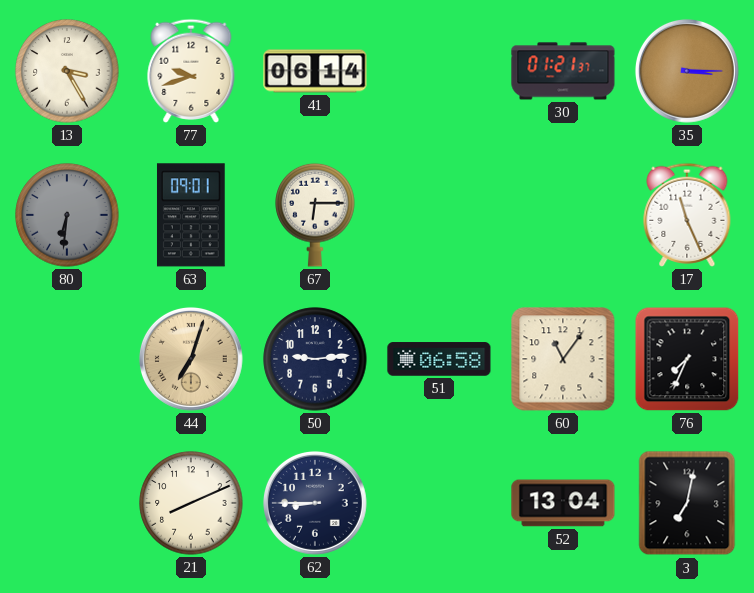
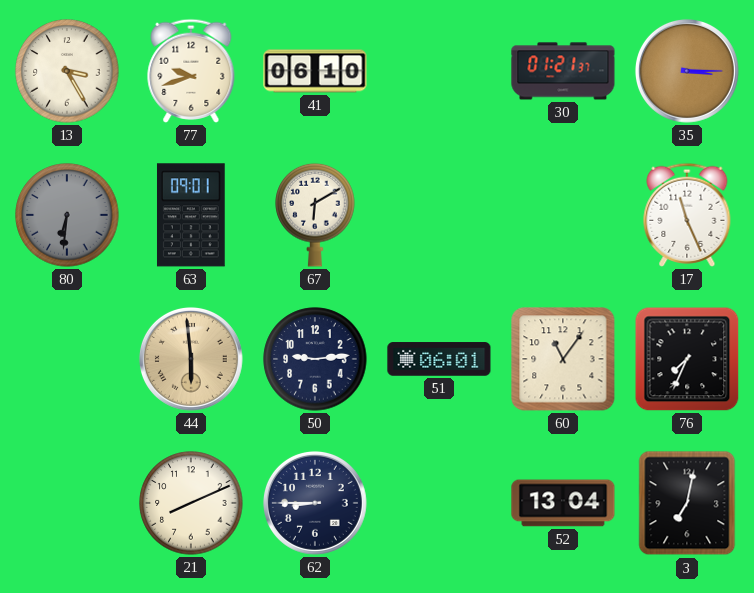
41: 06:14 -> 06:10
67: 6:15 -> 6:10
44: 7:03 -> 5:59
51: 06:58 -> 06:01
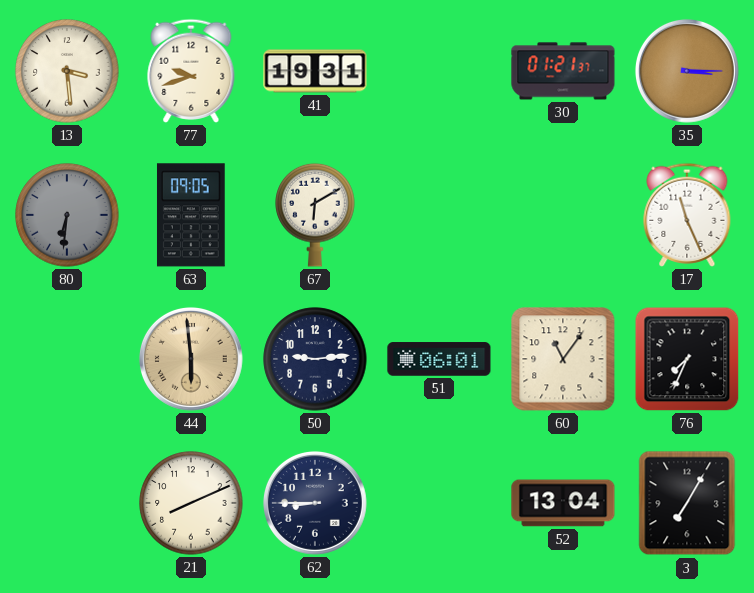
13: 3:25 -> 3:29
41: 06:10 -> 19:31
63: 09:01 -> 09:05
3: 7:02 -> 7:05
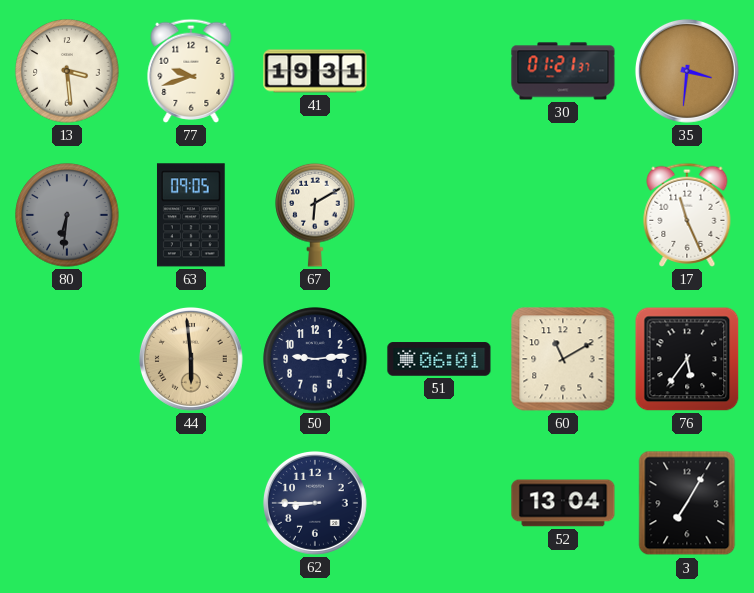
35: 3:15 -> 3:31
60: 11:06 -> 11:10
76: 7:34 -> 5:36
21: 8:11 -> none
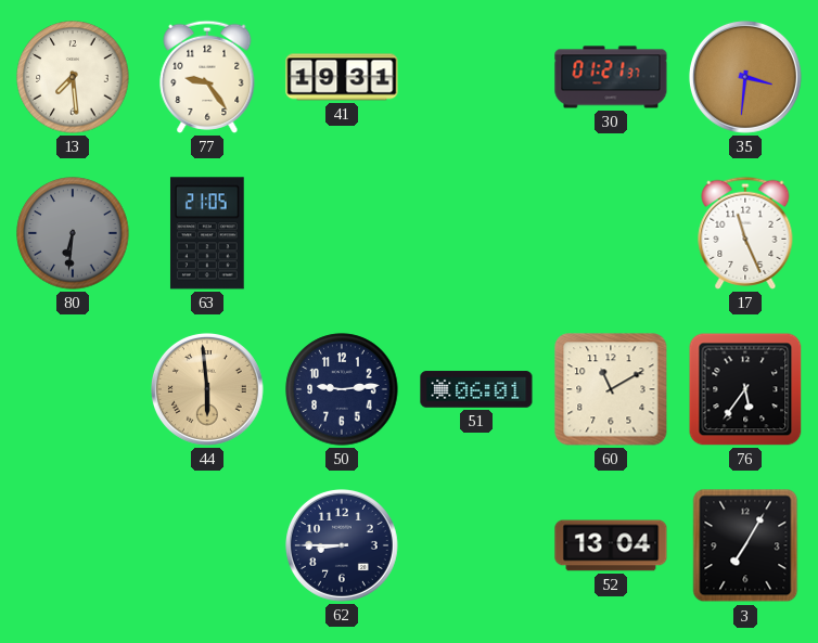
13: 3:29 -> 7:29
77: 9:42 -> 9:24
63: 09:05 -> 21:05
67: 6:10 -> none
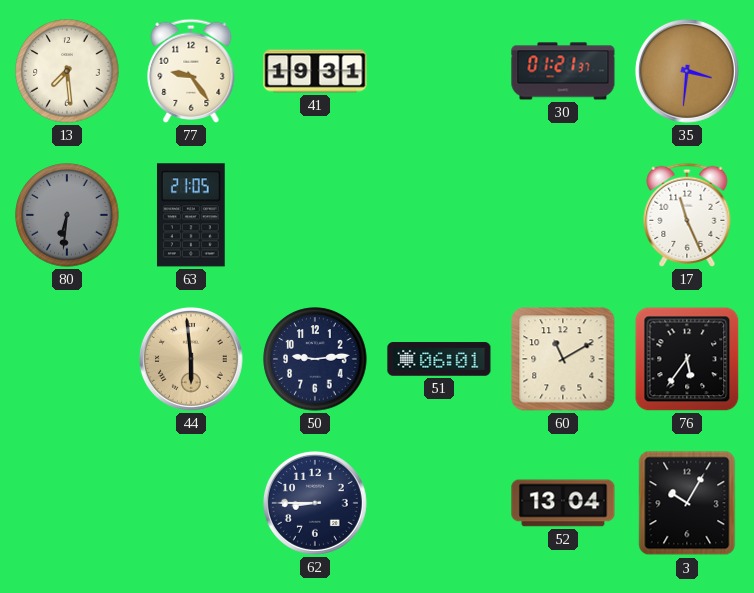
3: 7:05 -> 10:05
